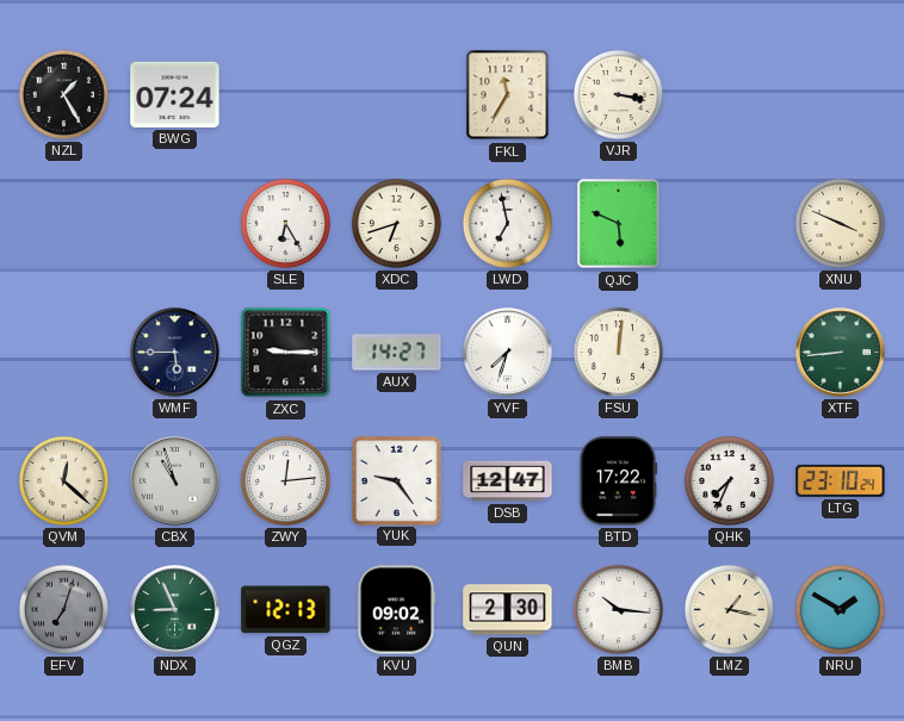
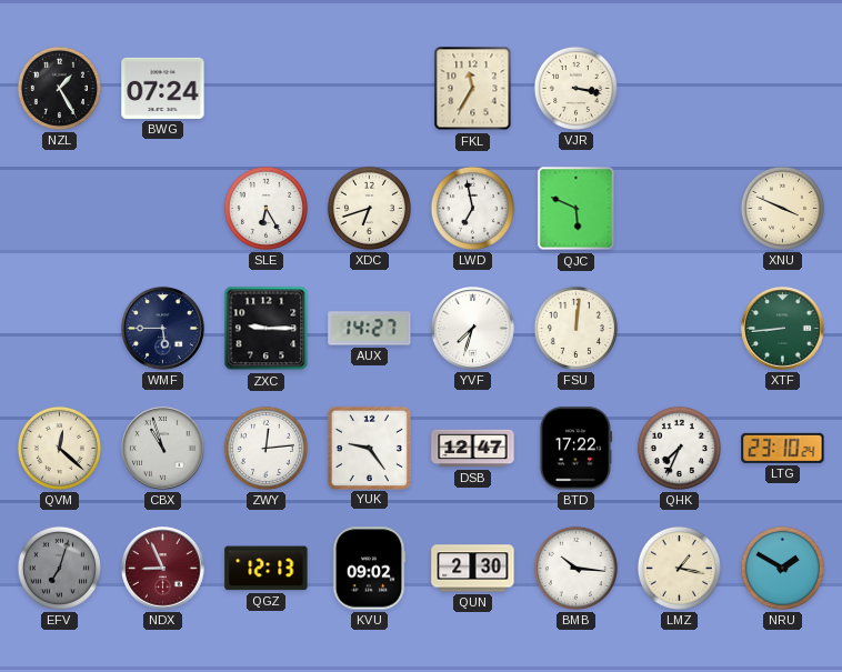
NDX dial: green -> burgundy
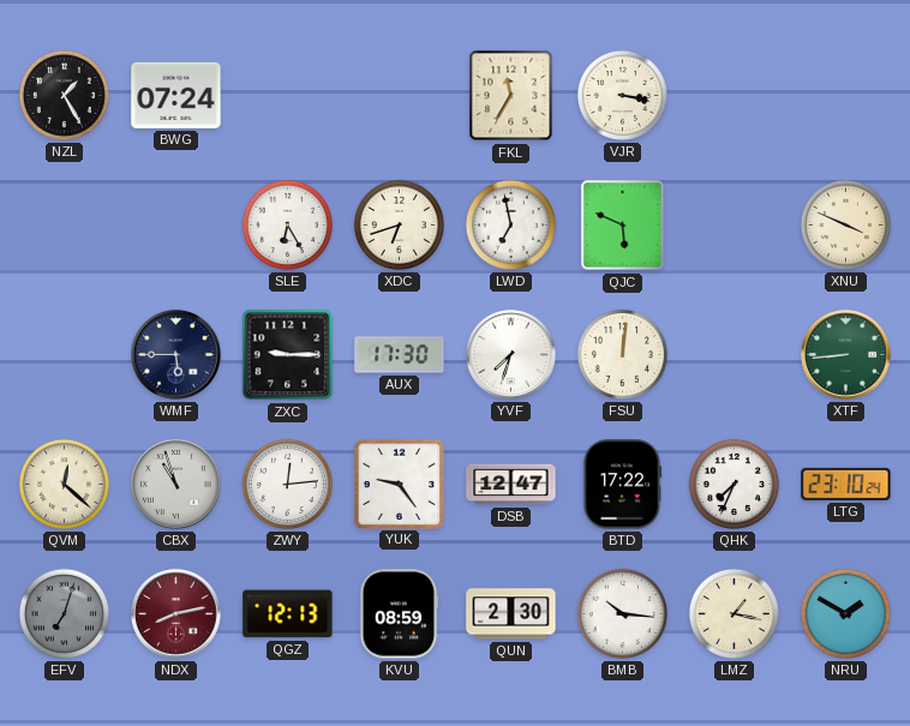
AUX: 14:27 -> 17:30
NDX: 8:56 -> 8:13
KVU: 09:02 -> 08:59
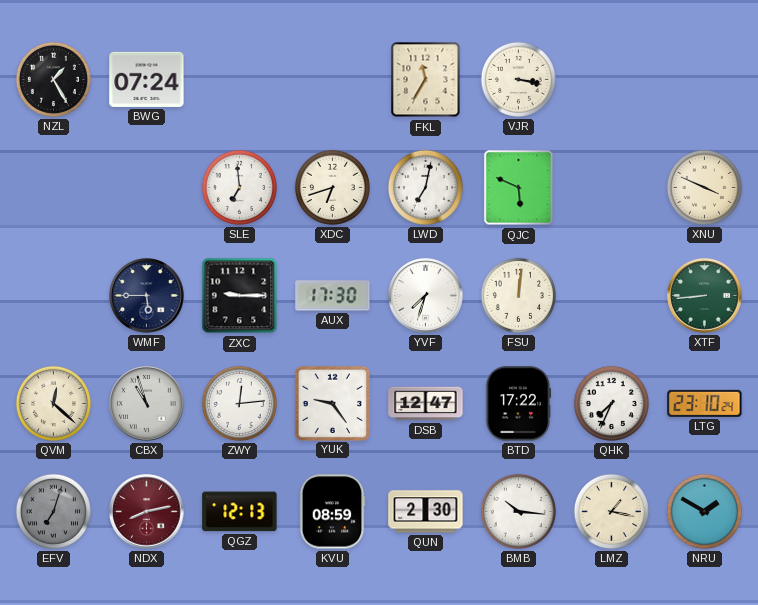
SLE: 6:25 -> 6:59
LWD: 6:58 -> 7:02
